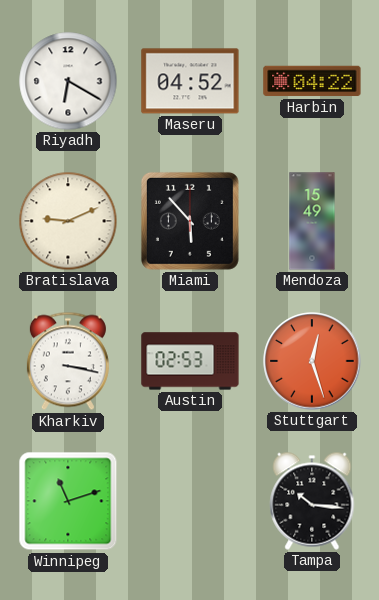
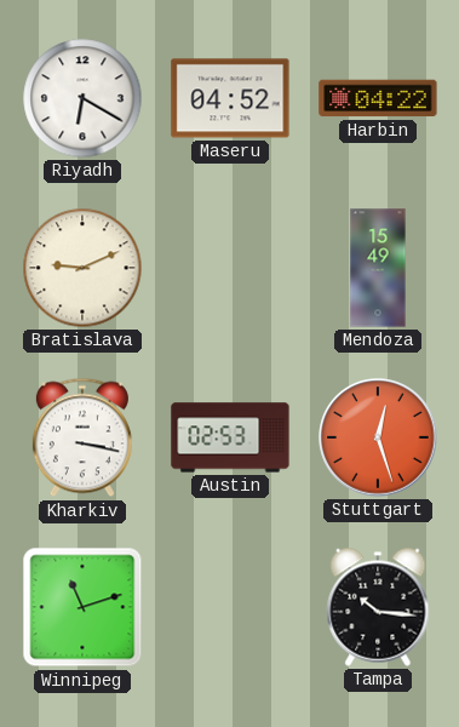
Miami: 5:53 -> none
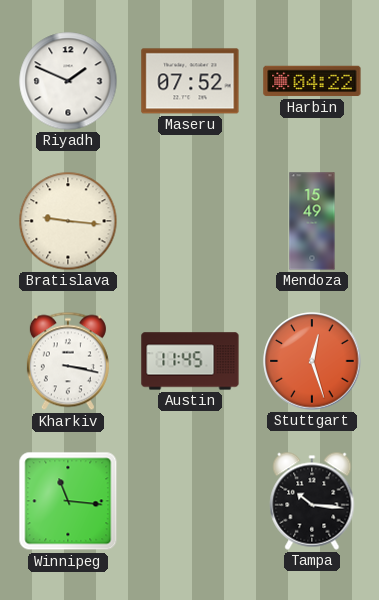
Riyadh: 6:20 -> 1:49
Maseru: 04:52 -> 07:52
Bratislava: 9:11 -> 9:16
Austin: 02:53 -> 11:45
Winnipeg: 11:12 -> 11:16
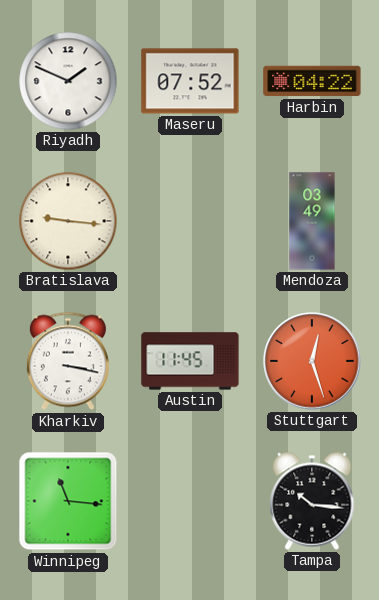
Mendoza: 15:49 -> 03:49
